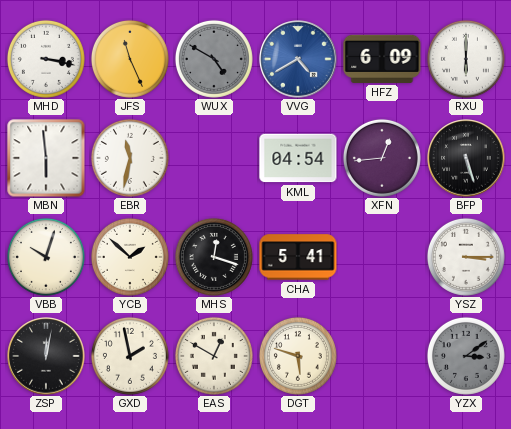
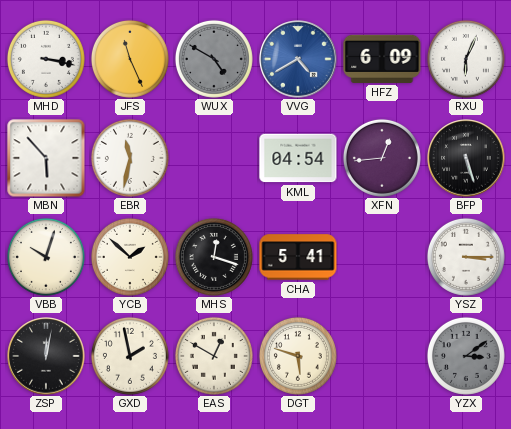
RXU: 6:00 -> 6:04
MBN: 5:59 -> 5:53
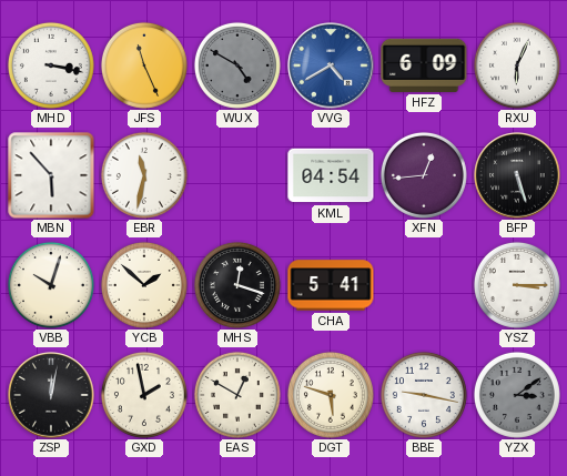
BBE: none -> 9:17
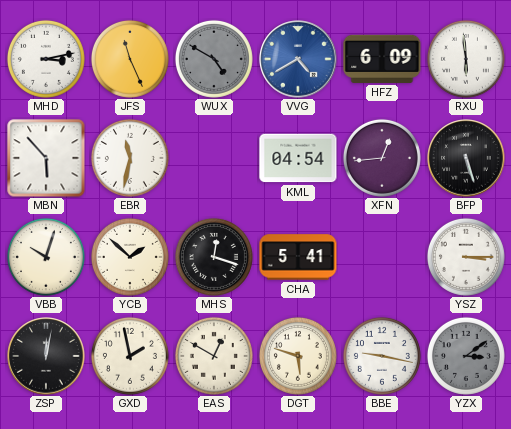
MHD: 3:17 -> 3:13
RXU: 6:04 -> 5:59
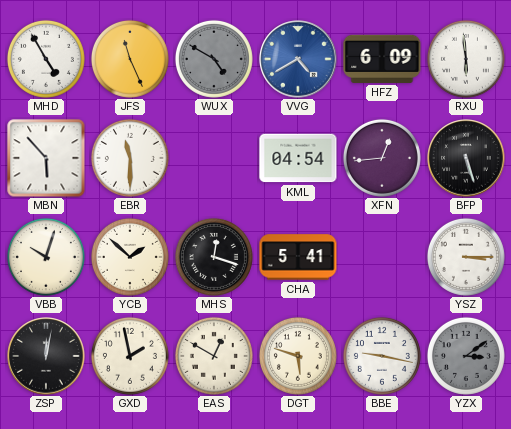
MHD: 3:13 -> 4:55
EBR: 11:32 -> 11:30
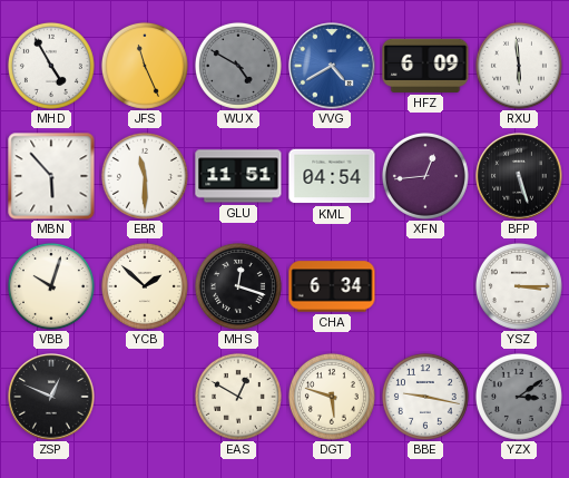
GLU: none -> 11:51
CHA: 5:41 -> 6:34
ZSP: 12:02 -> 12:49
GXD: 1:58 -> none
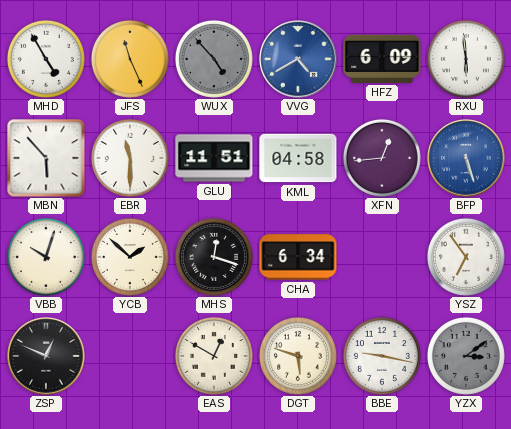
WUX: 4:50 -> 4:53
KML: 04:54 -> 04:58
BFP dial: black -> blue
YSZ: 3:15 -> 6:54
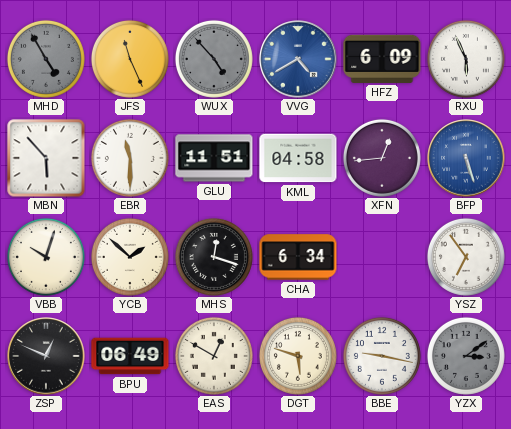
MHD dial: white -> grey
RXU: 5:59 -> 5:56
BPU: none -> 06:49
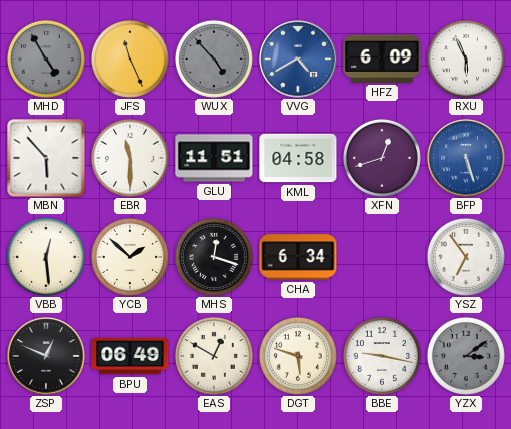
XFN: 12:44 -> 12:42
VBB: 10:03 -> 12:29
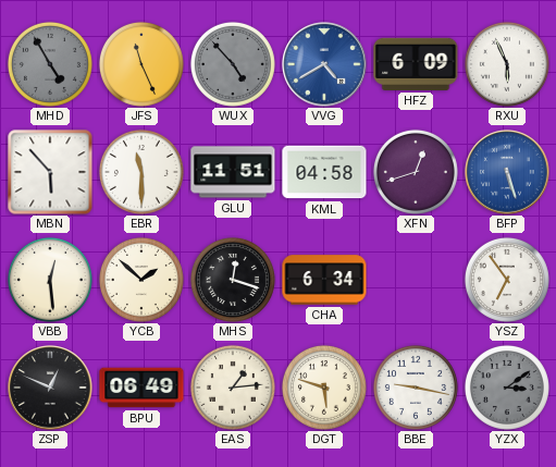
EAS: 12:50 -> 1:14
